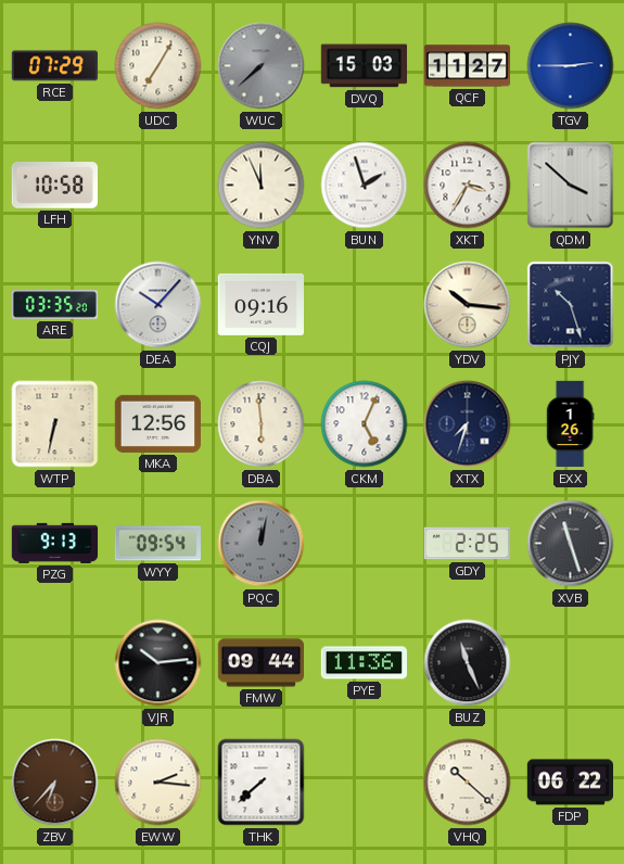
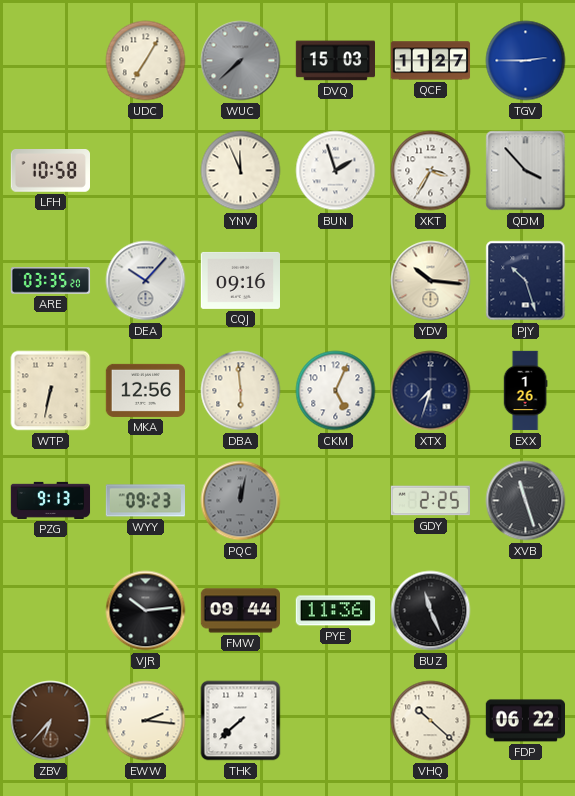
RCE: 07:29 -> none
QDM: 3:52 -> 3:53
WYY: 09:54 -> 09:23
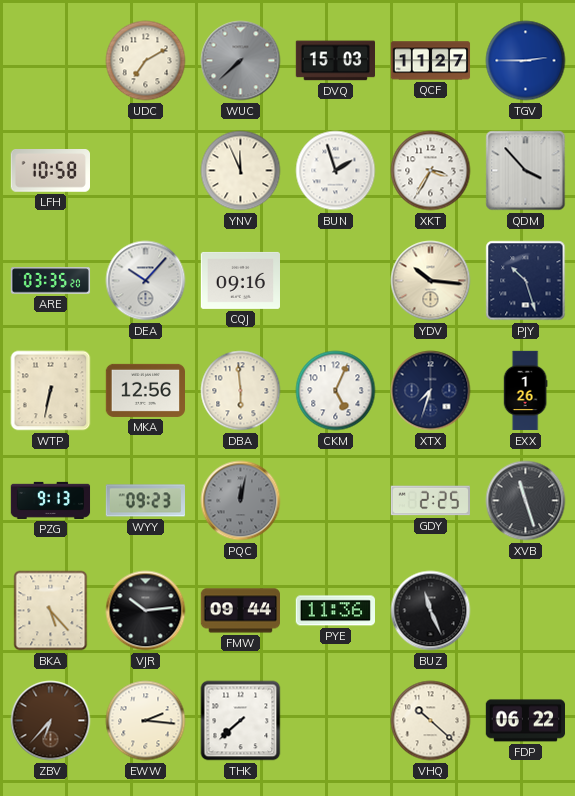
UDC: 7:05 -> 7:10
BKA: none -> 5:23
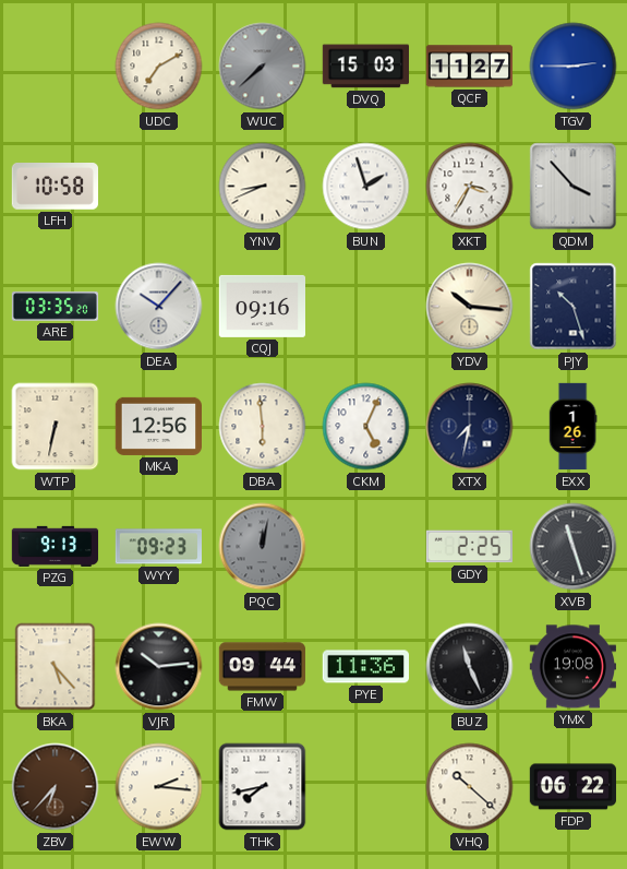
YNV: 11:56 -> 8:41
XTX: 7:33 -> 7:32
YMX: none -> 19:08
THK: 7:38 -> 7:43
